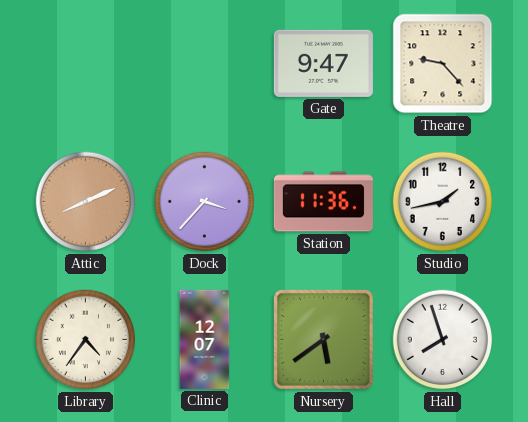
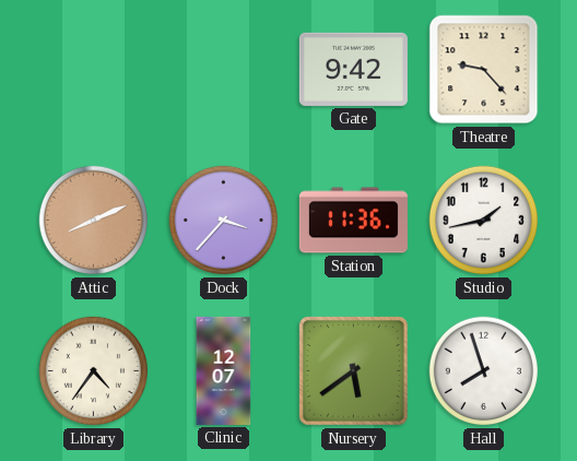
Gate: 9:47 -> 9:42
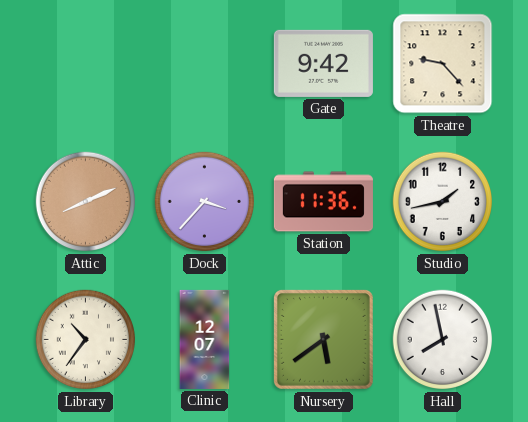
Library: 4:36 -> 10:36
Hall: 7:57 -> 7:58
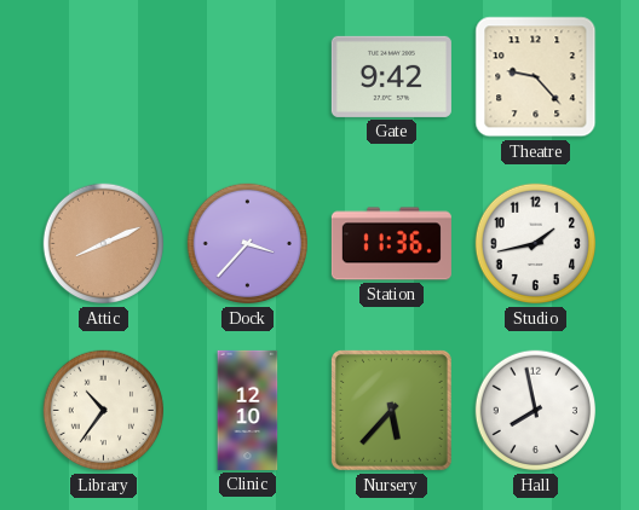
Clinic: 12:07 -> 12:10
Nursery: 5:39 -> 5:37
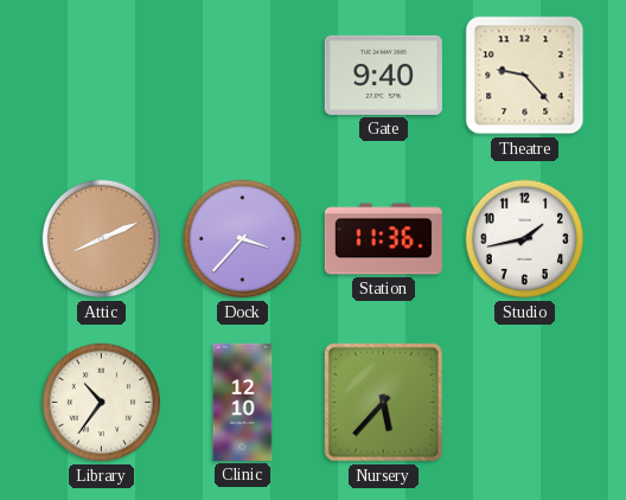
Gate: 9:42 -> 9:40
Hall: 7:58 -> none
